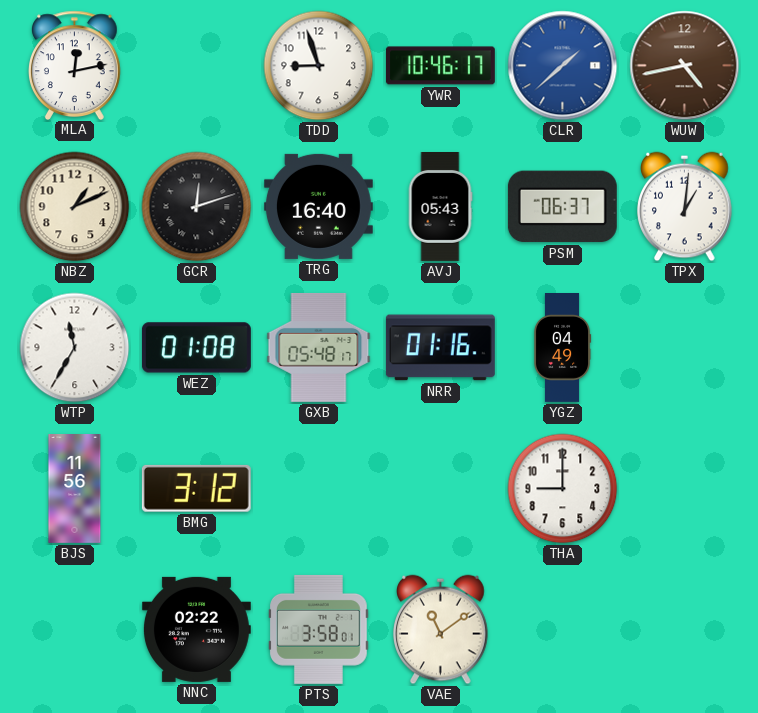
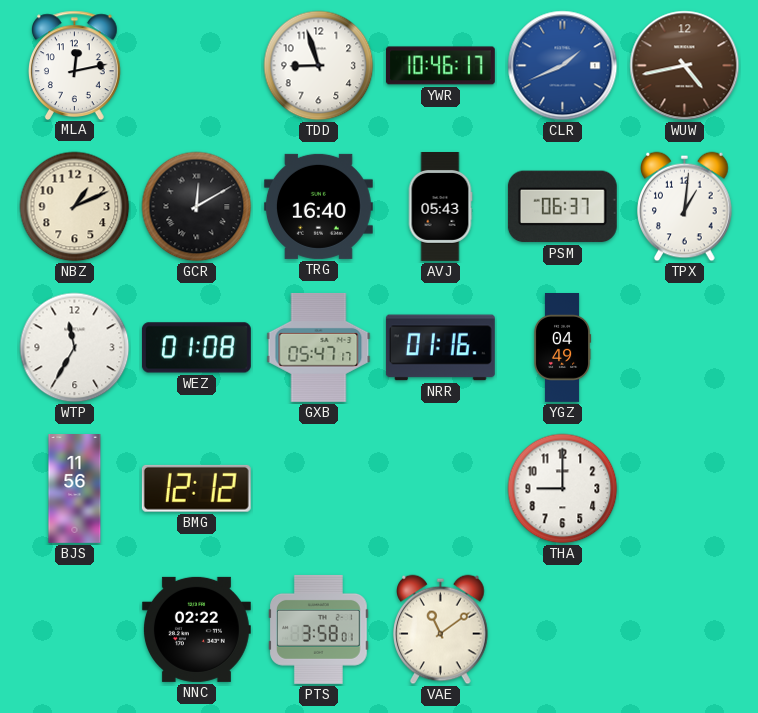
CLR: 1:38 -> 1:41
GCR: 12:12 -> 12:10
GXB: 05:48 -> 05:47
BMG: 3:12 -> 12:12
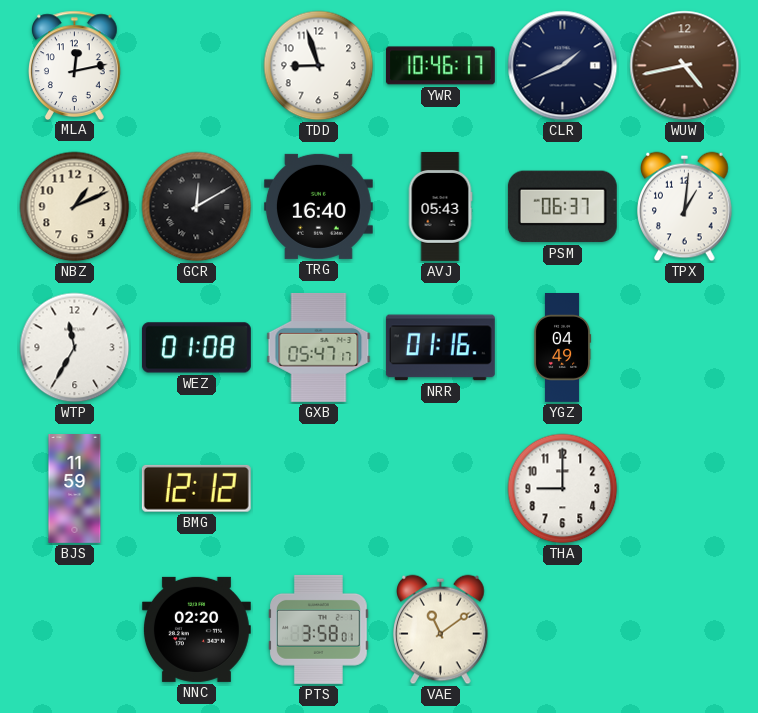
CLR dial: blue -> navy
BJS: 11:56 -> 11:59
NNC: 02:22 -> 02:20
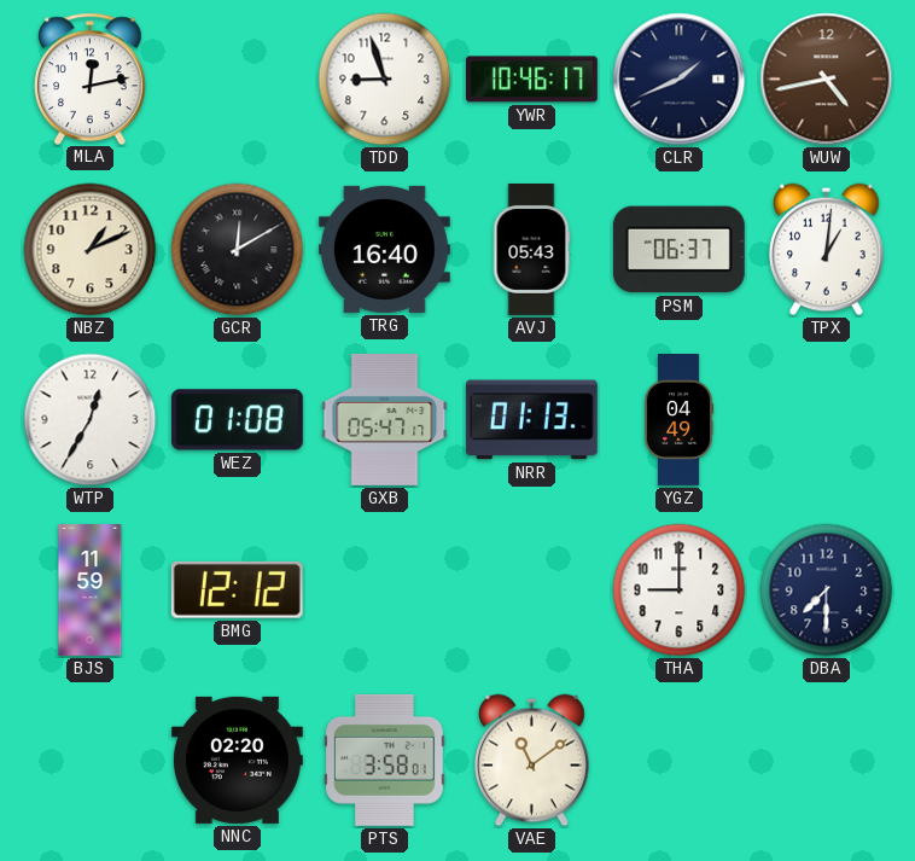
WTP: 11:35 -> 12:35
NRR: 01:16 -> 01:13
DBA: none -> 7:30
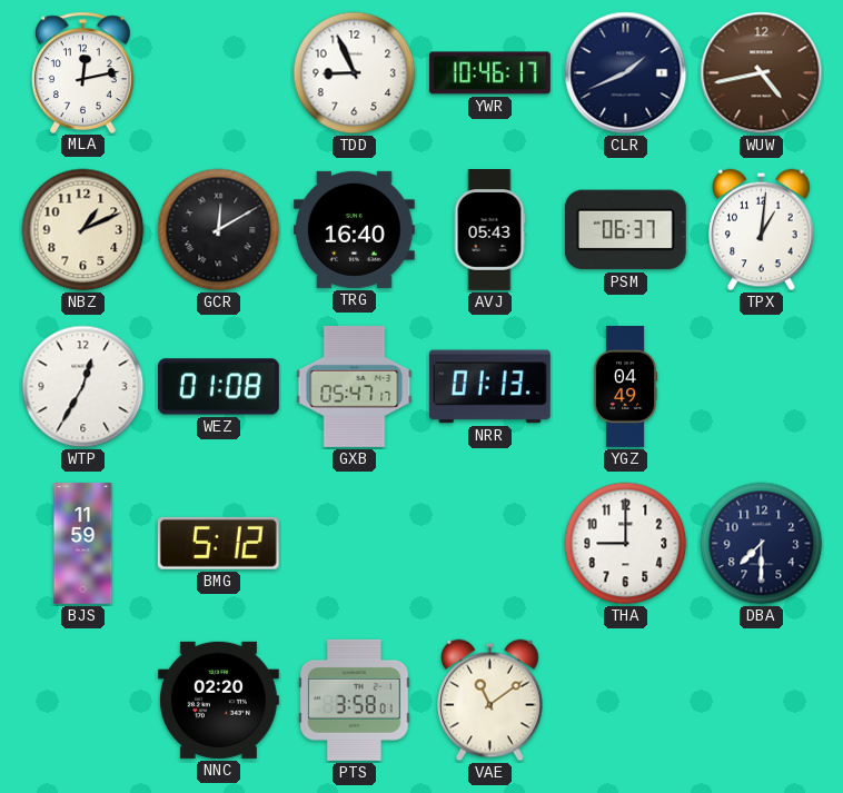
TDD: 8:57 -> 8:56
BMG: 12:12 -> 5:12
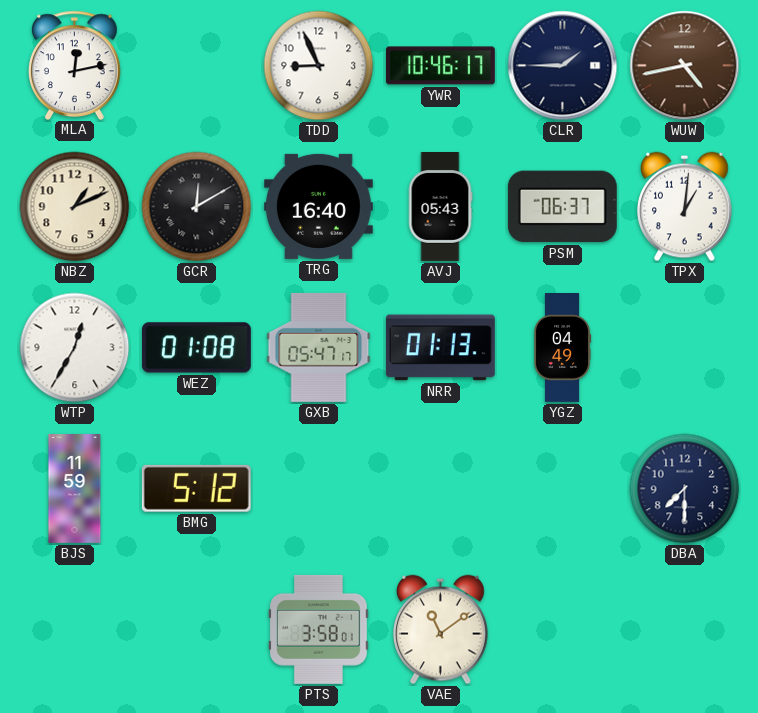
CLR: 1:41 -> 1:45
THA: 9:00 -> none
NNC: 02:20 -> none
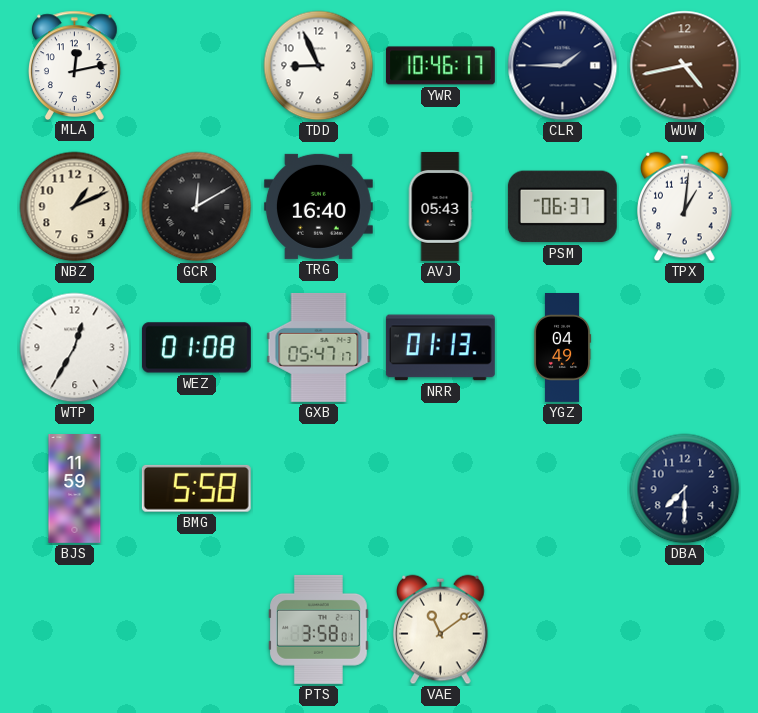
BMG: 5:12 -> 5:58
